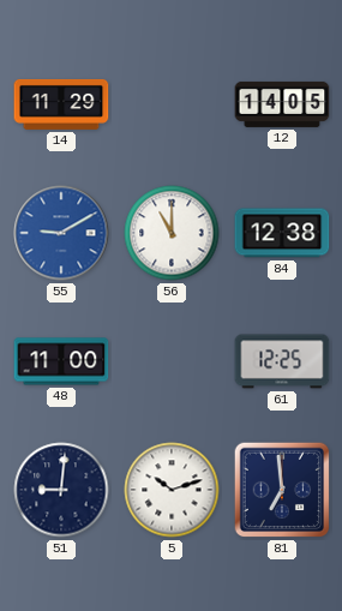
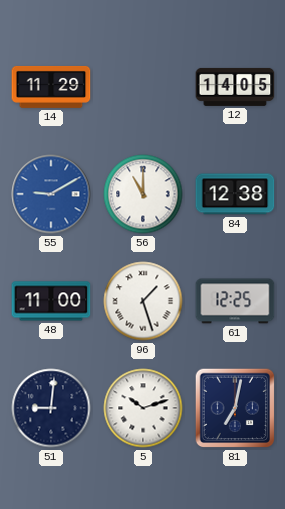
96: none -> 1:27
81: 6:59 -> 7:02
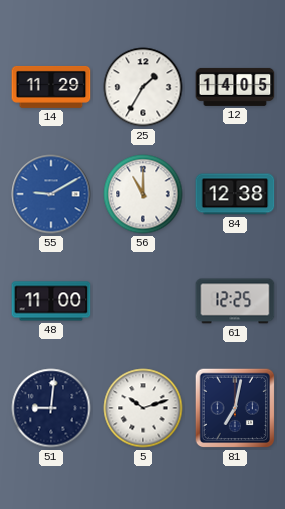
25: none -> 1:35
96: 1:27 -> none
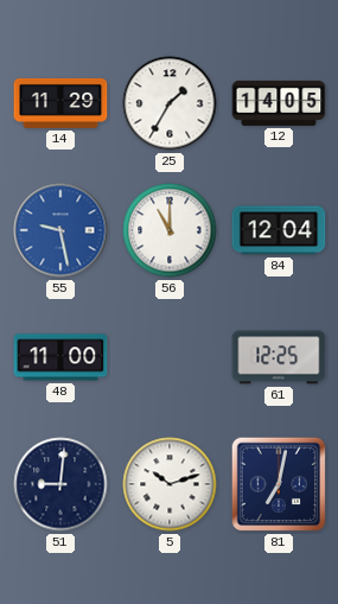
55: 9:10 -> 9:28
84: 12:38 -> 12:04
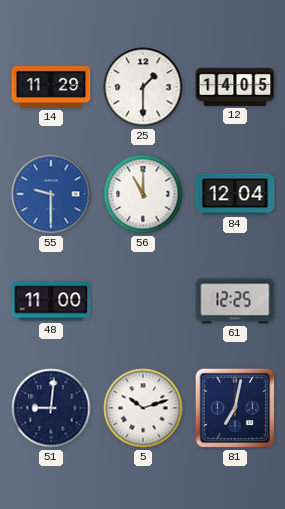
25: 1:35 -> 1:30
55: 9:28 -> 9:30
